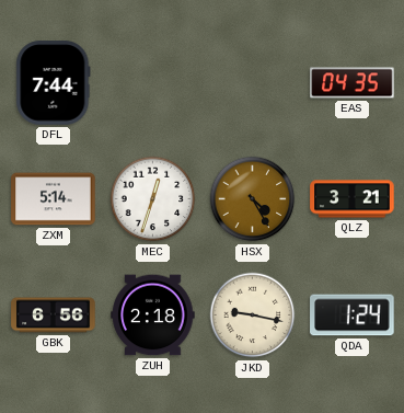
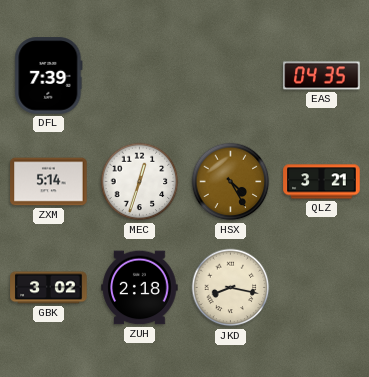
DFL: 7:44 -> 7:39
GBK: 6:56 -> 3:02
JKD: 9:17 -> 8:17
QDA: 1:24 -> none
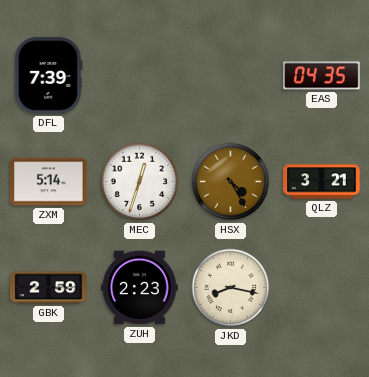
GBK: 3:02 -> 2:59
ZUH: 2:18 -> 2:23
